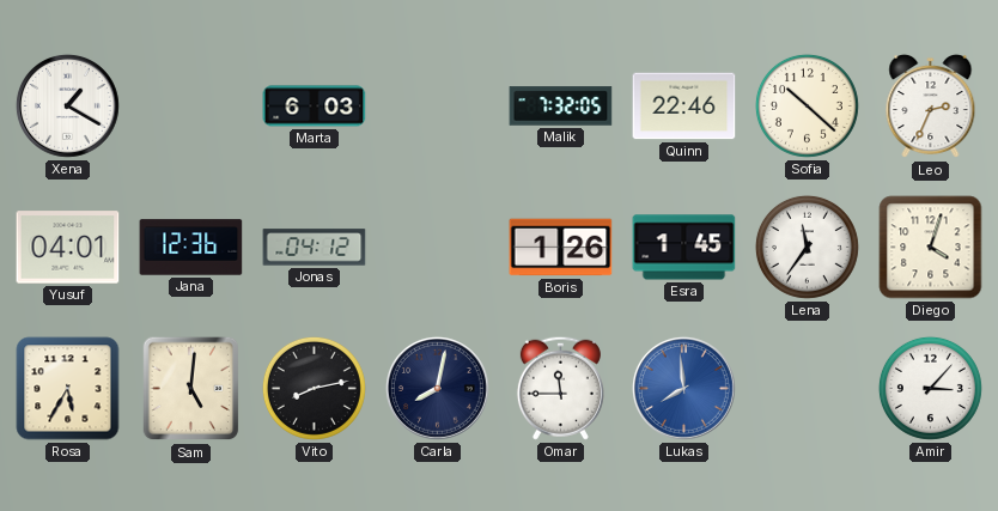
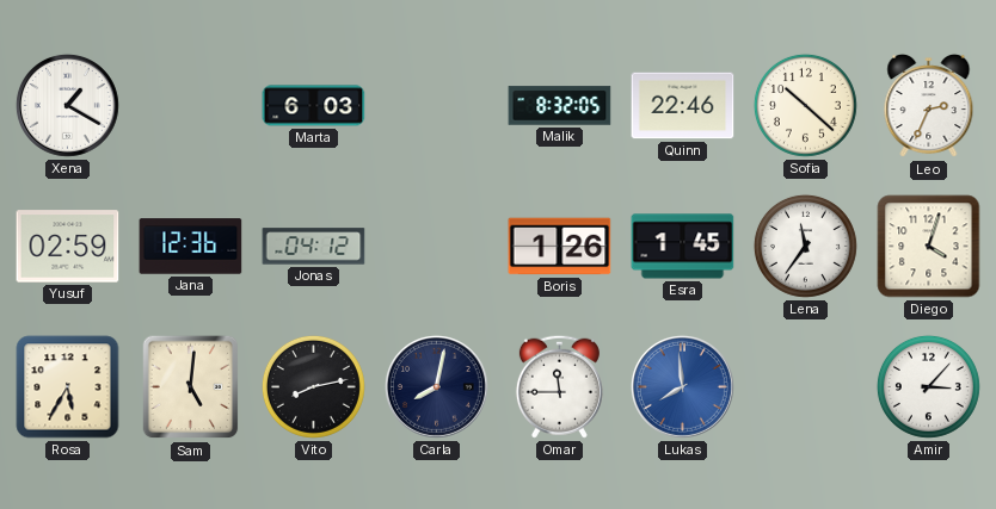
Malik: 7:32 -> 8:32
Yusuf: 04:01 -> 02:59
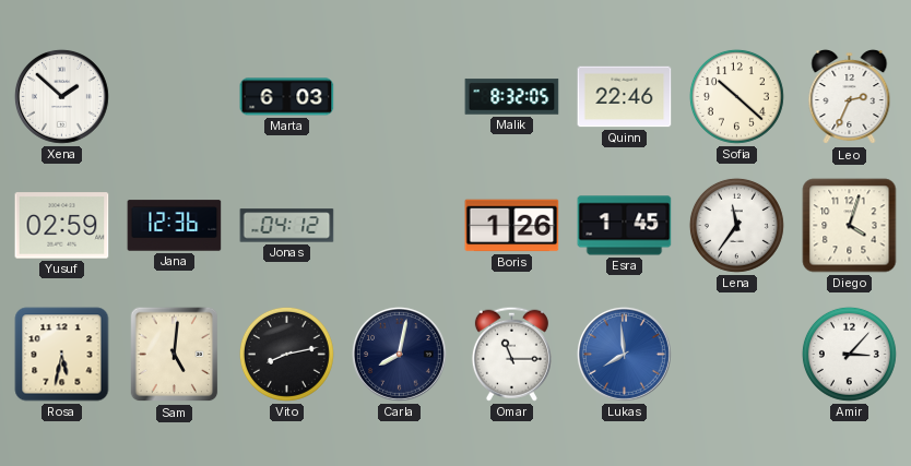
Xena: 1:20 -> 1:52
Rosa: 5:35 -> 5:32
Omar: 11:45 -> 11:15
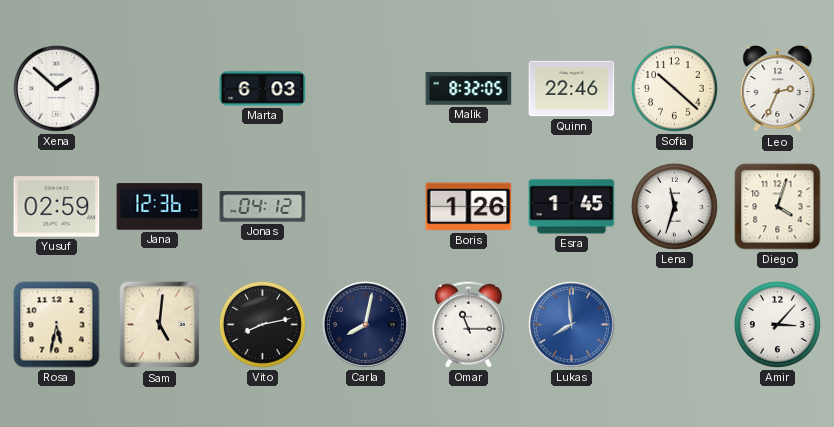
Lena: 11:36 -> 11:33
